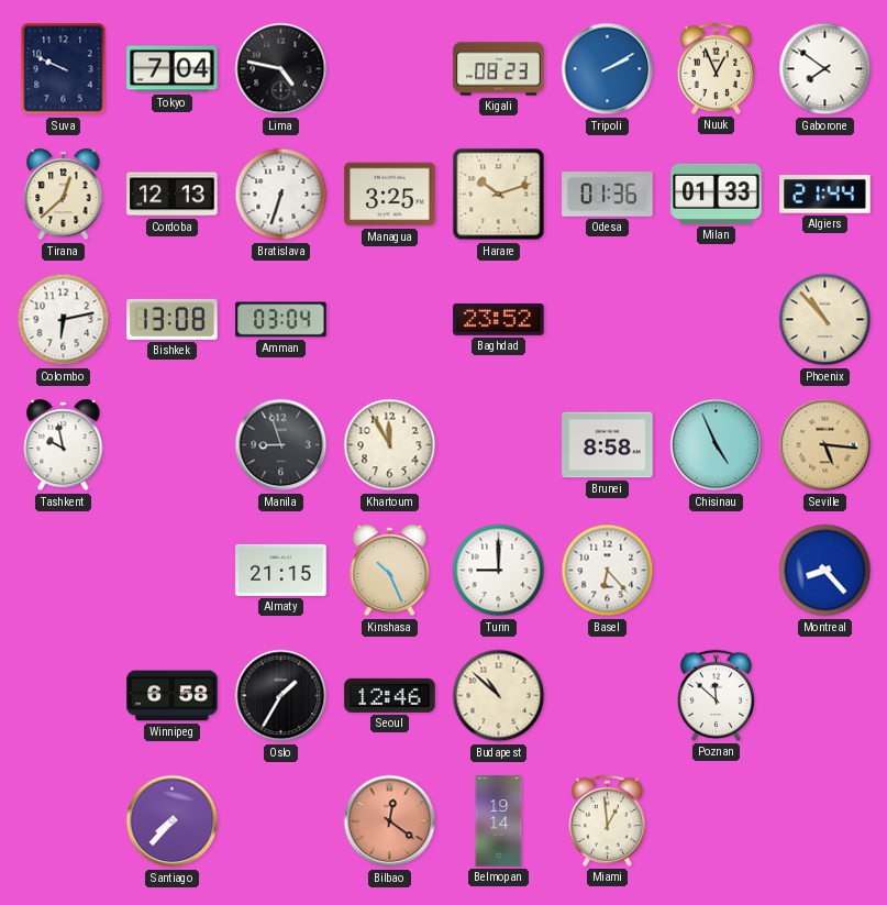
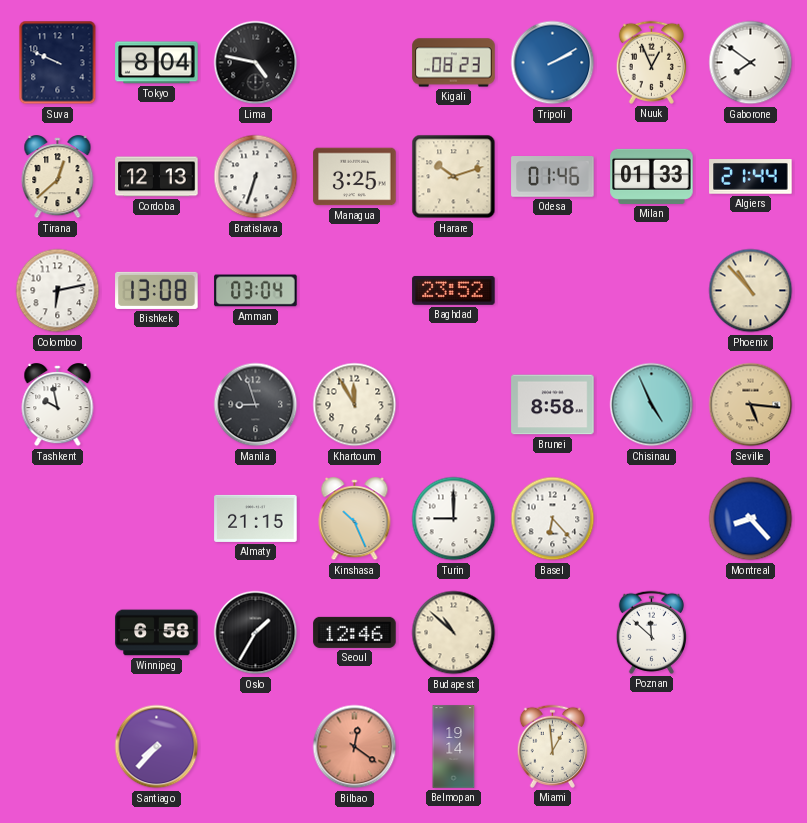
Tokyo: 7:04 -> 8:04
Odesa: 01:36 -> 01:46
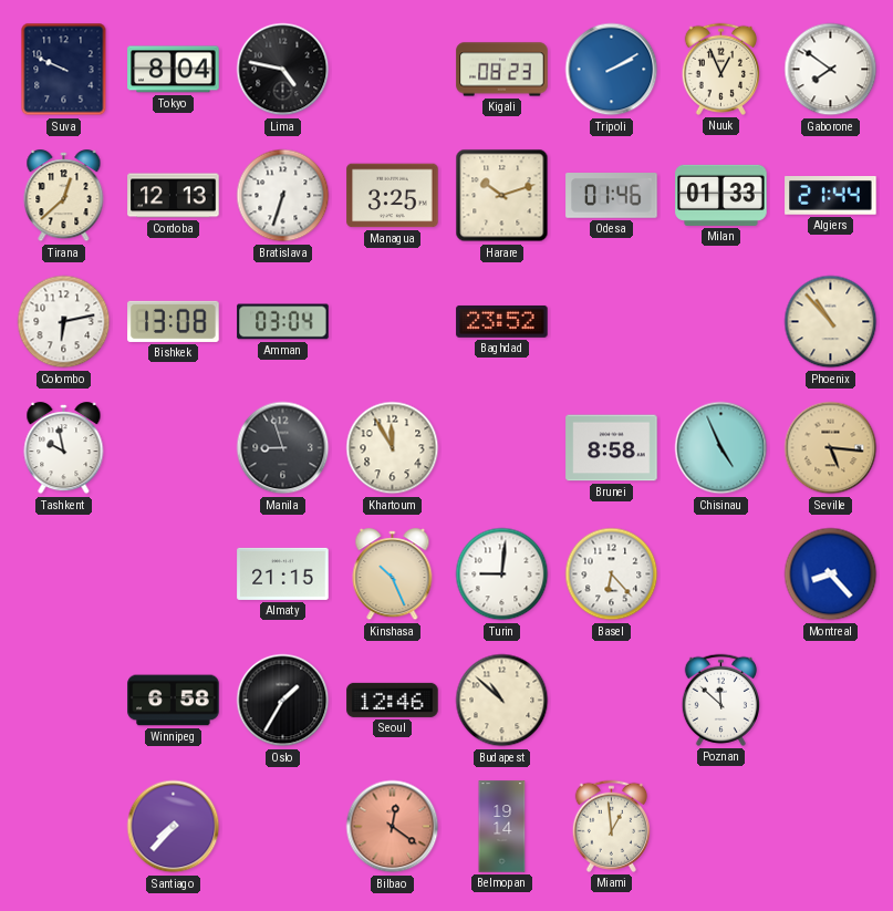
Turin: 9:00 -> 9:01
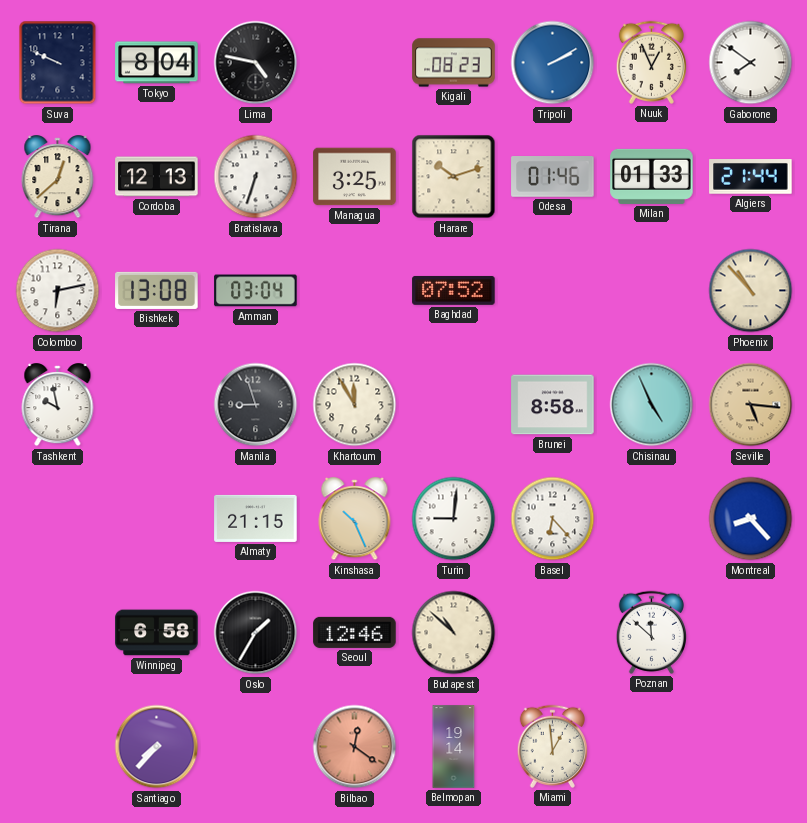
Baghdad: 23:52 -> 07:52
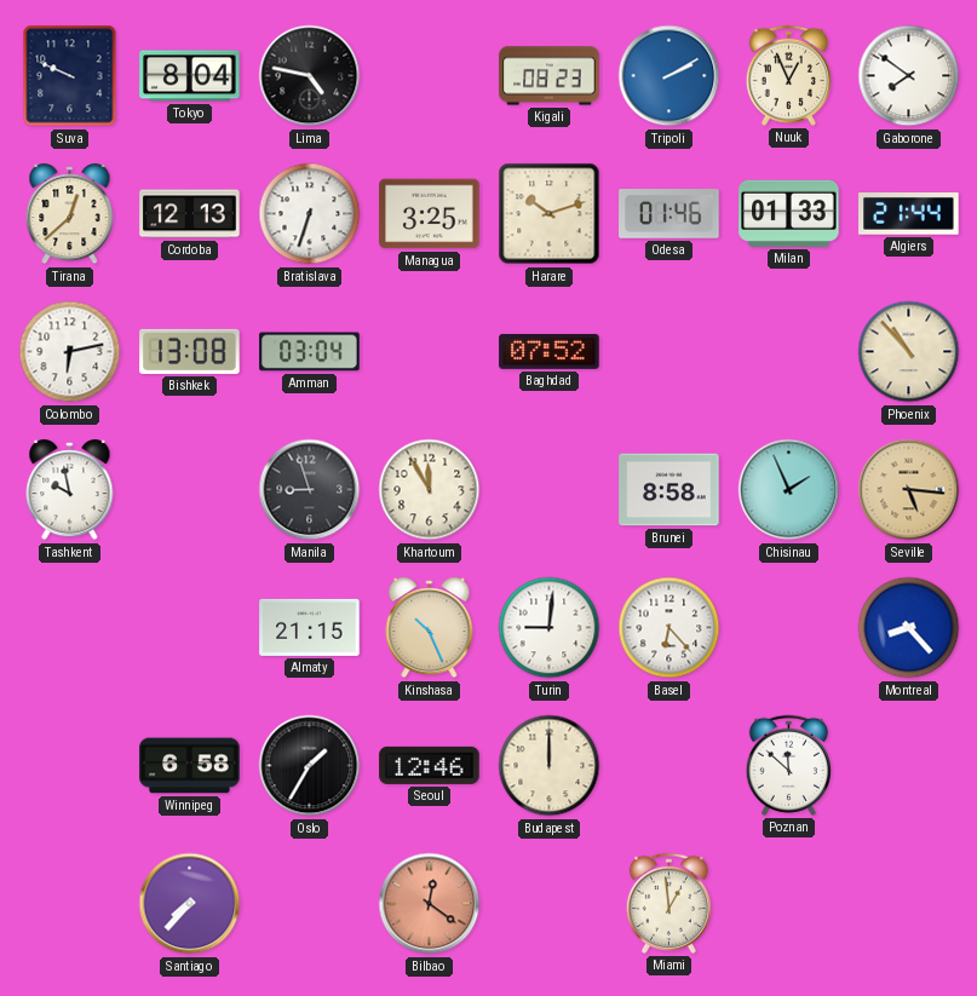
Chisinau: 4:56 -> 1:56
Budapest: 10:52 -> 12:00
Belmopan: 19:14 -> none
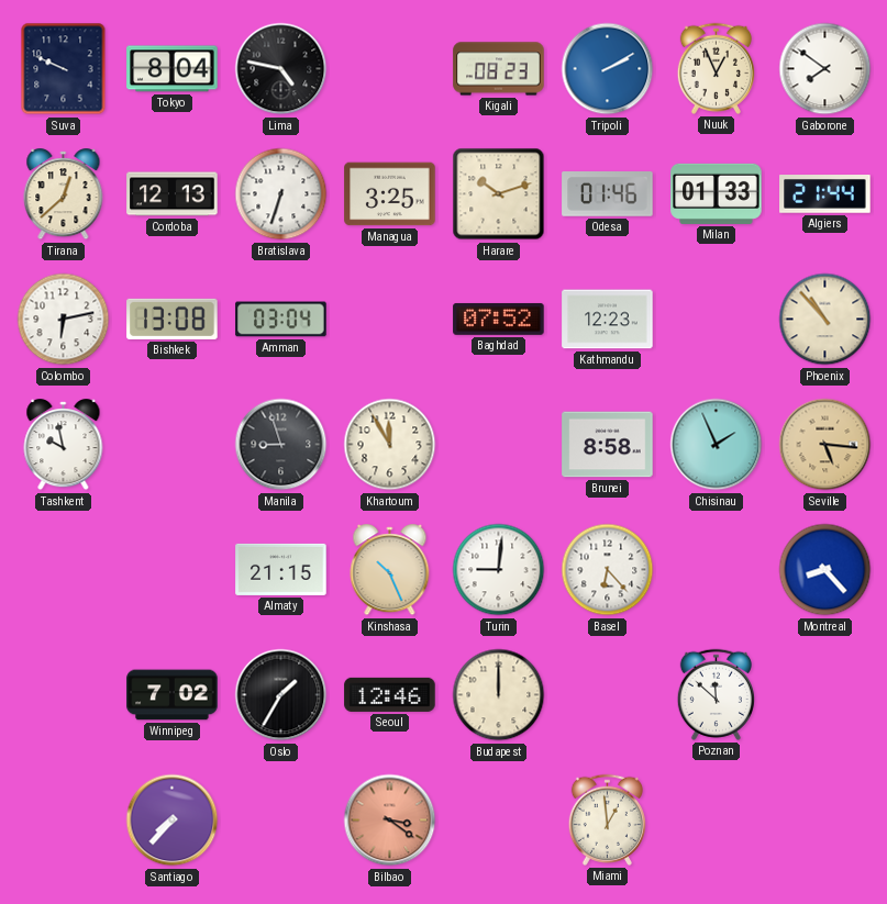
Kathmandu: none -> 12:23
Winnipeg: 6:58 -> 7:02
Bilbao: 12:21 -> 3:21
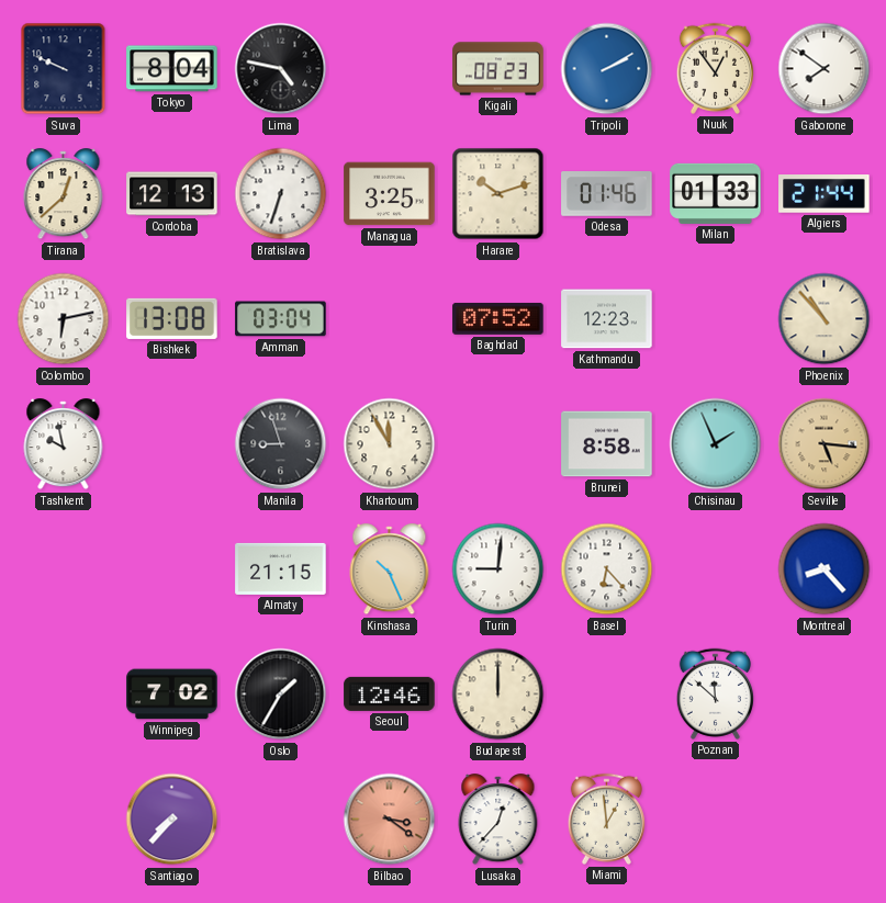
Nuuk: 12:56 -> 12:54
Lusaka: none -> 12:37
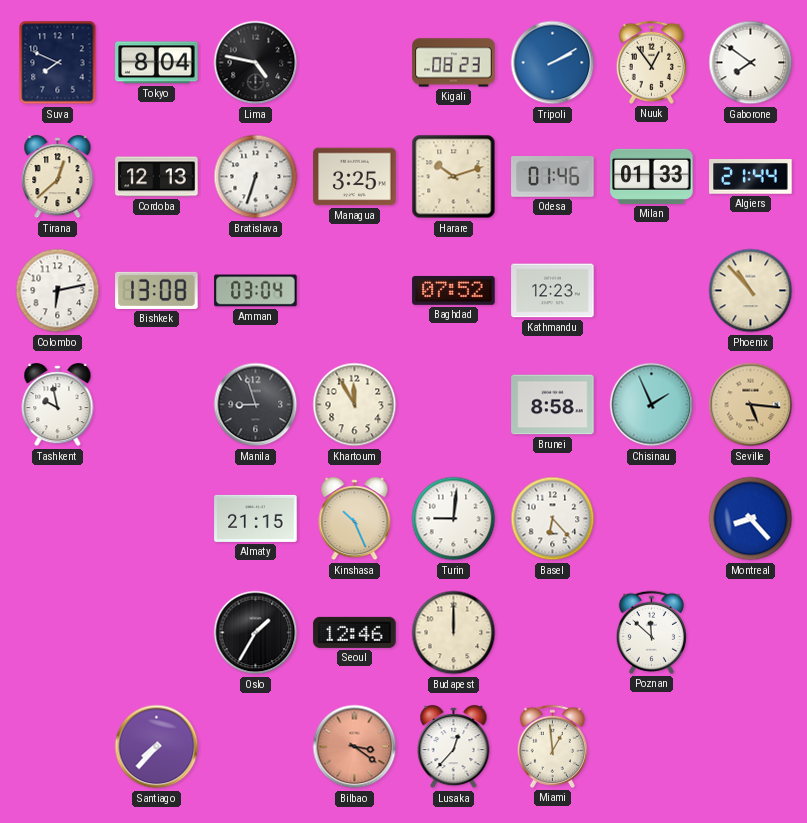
Suva: 9:49 -> 7:49
Winnipeg: 7:02 -> none
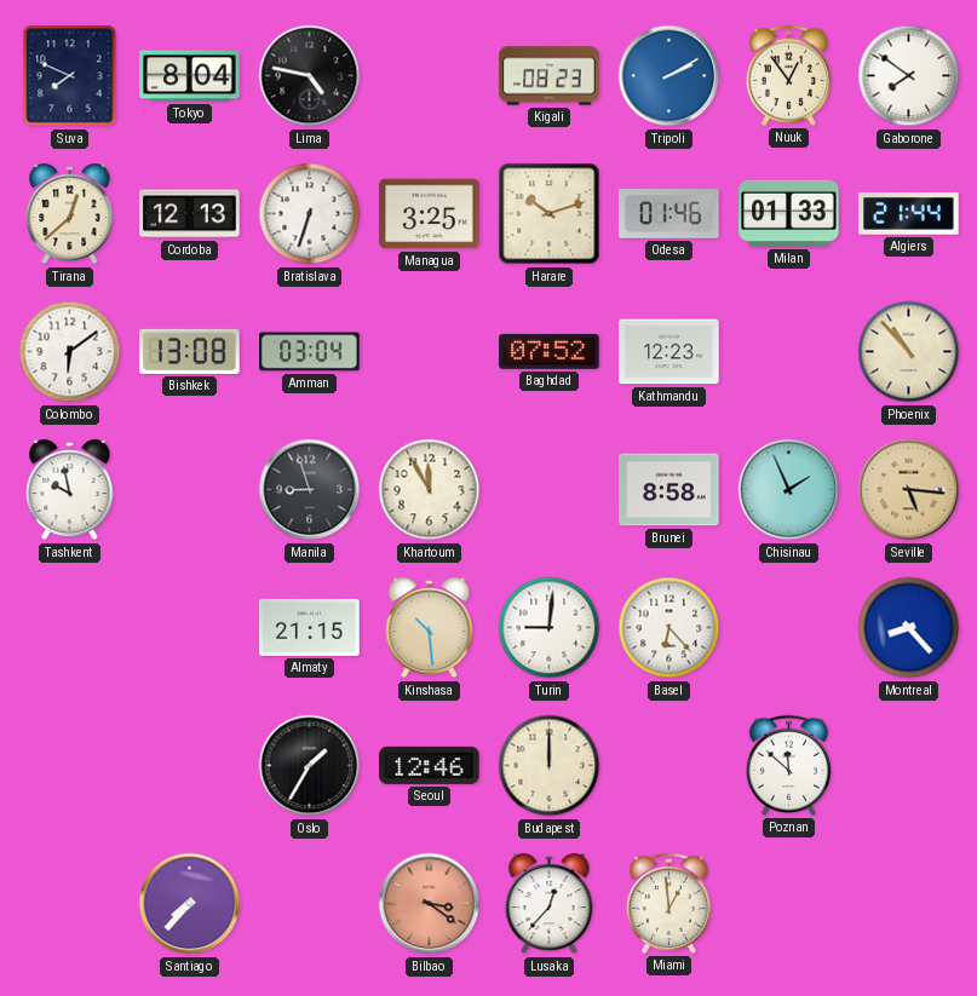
Colombo: 6:13 -> 6:09
Kinshasa: 10:26 -> 10:29
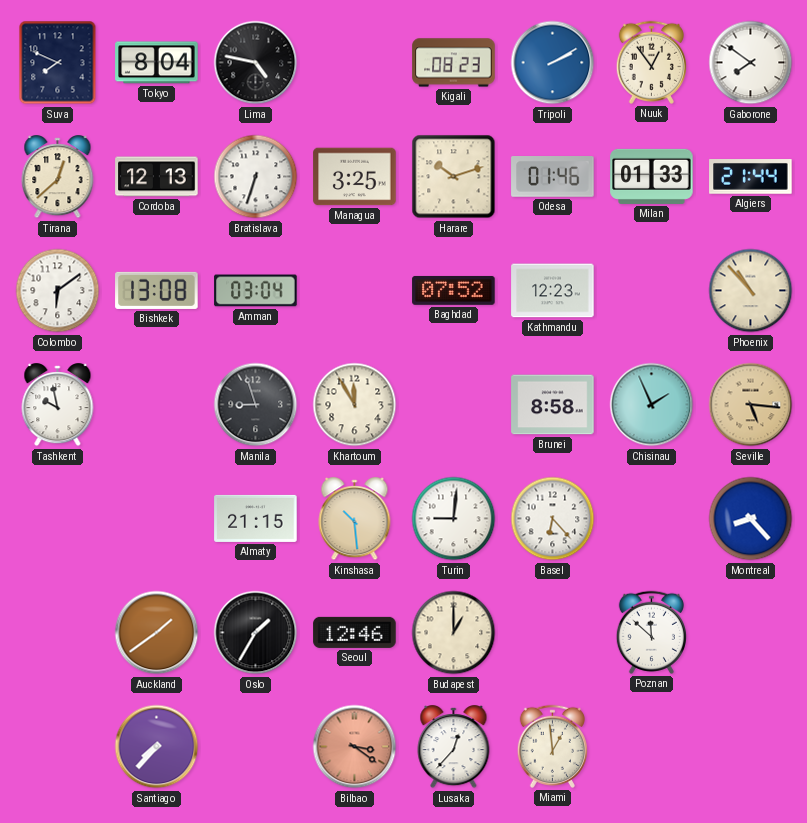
Auckland: none -> 1:39
Budapest: 12:00 -> 1:00
